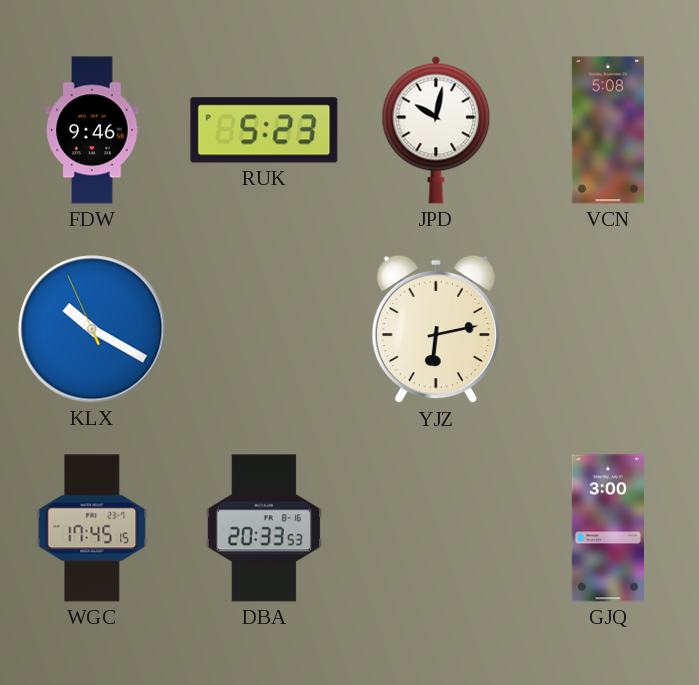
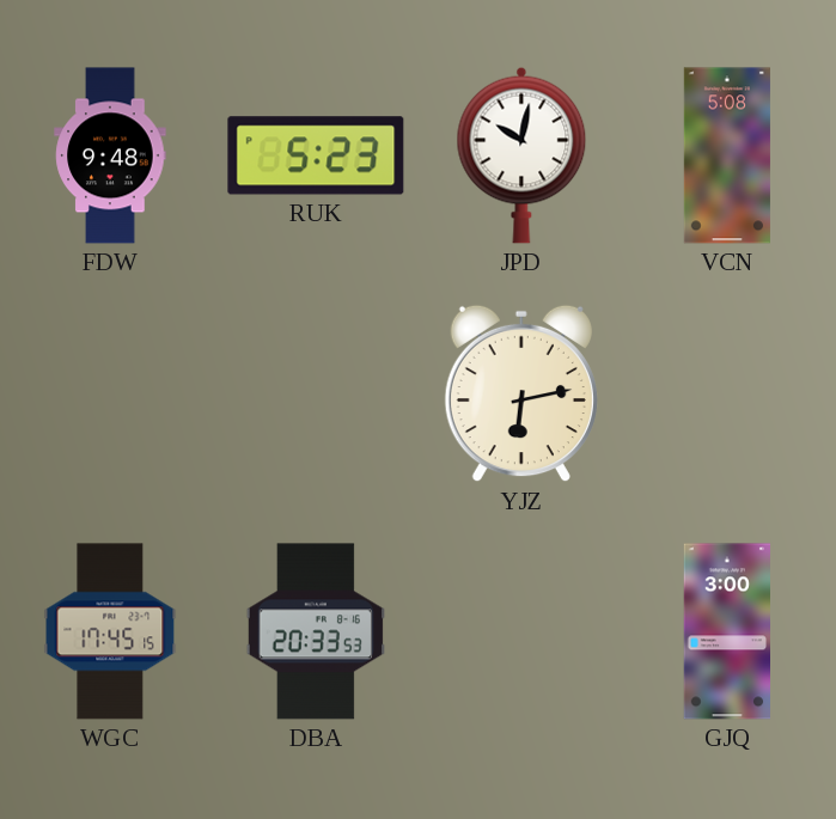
FDW: 9:46 -> 9:48
KLX: 10:19 -> none
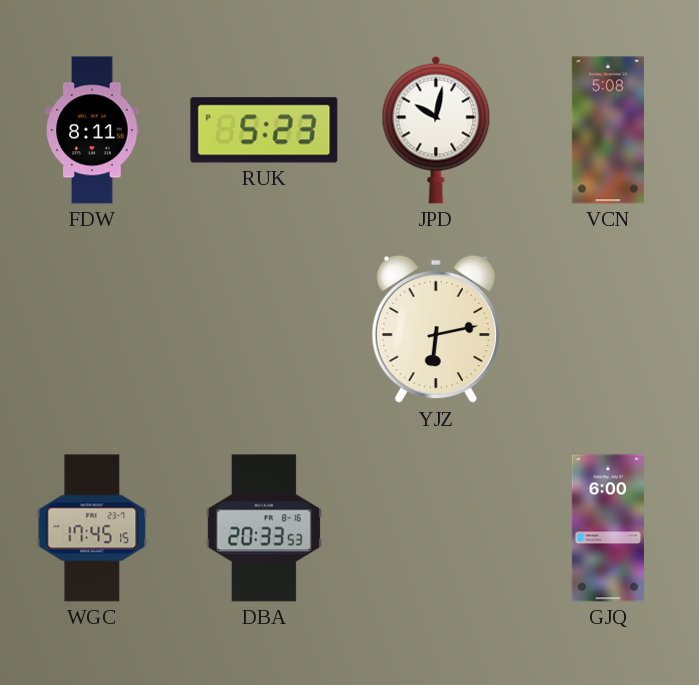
FDW: 9:48 -> 8:11
GJQ: 3:00 -> 6:00
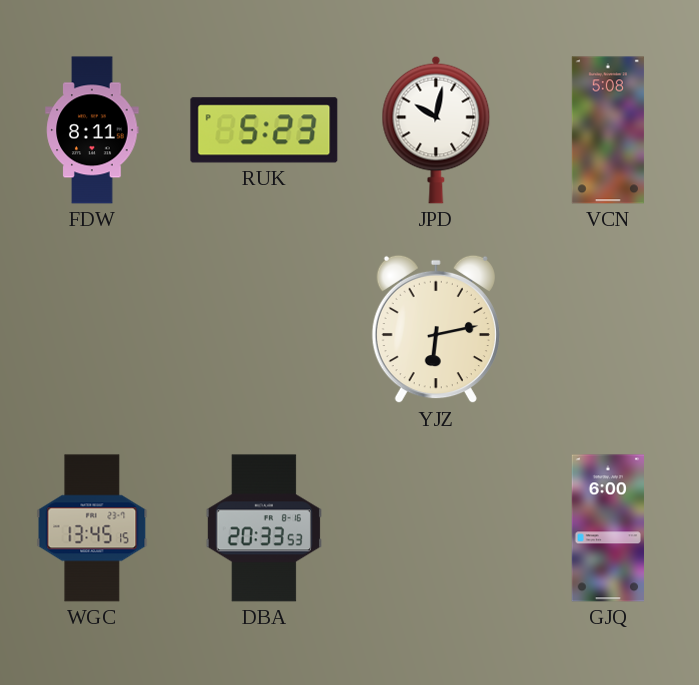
WGC: 17:45 -> 13:45
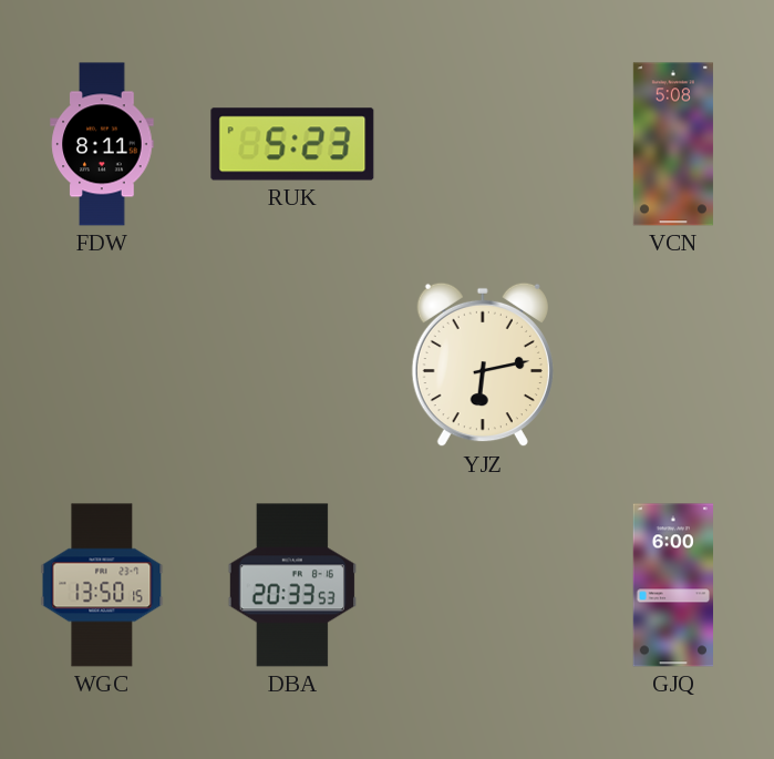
JPD: 10:02 -> none
WGC: 13:45 -> 13:50
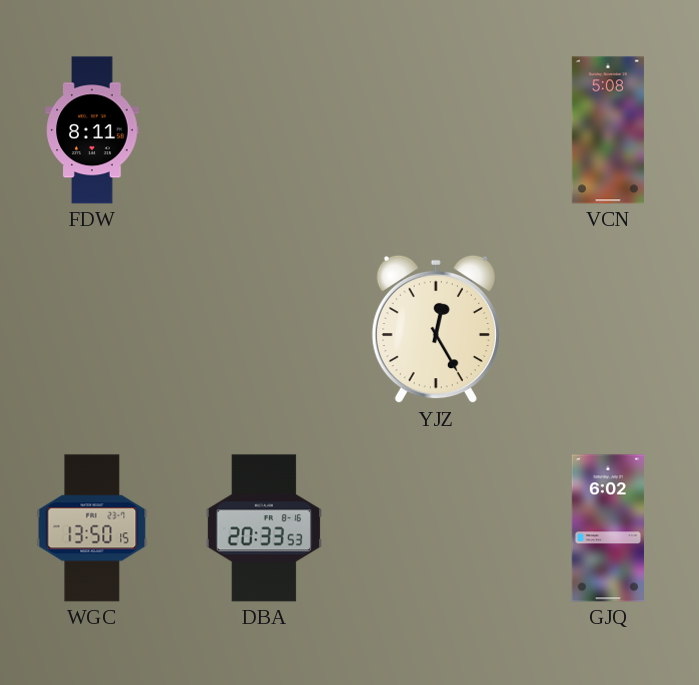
RUK: 5:23 -> none
YJZ: 6:13 -> 12:25
GJQ: 6:00 -> 6:02
